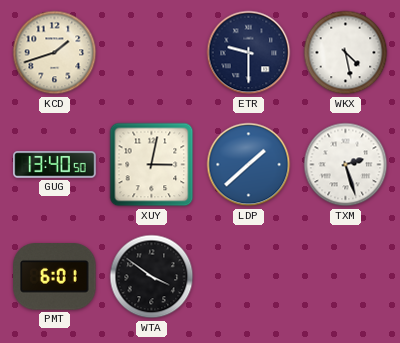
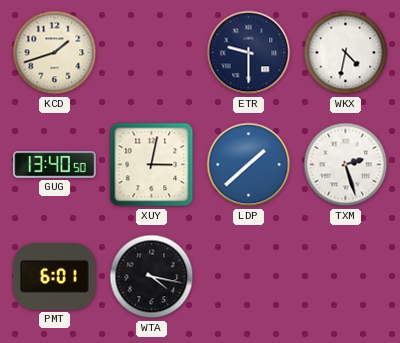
WKX: 4:28 -> 4:32
WTA: 3:51 -> 4:17
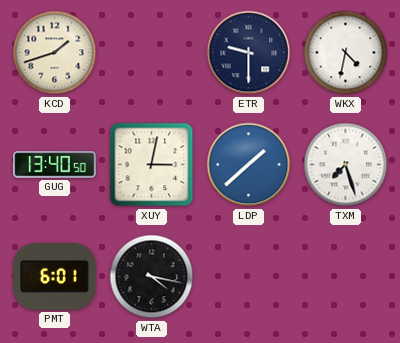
TXM: 2:27 -> 7:27
